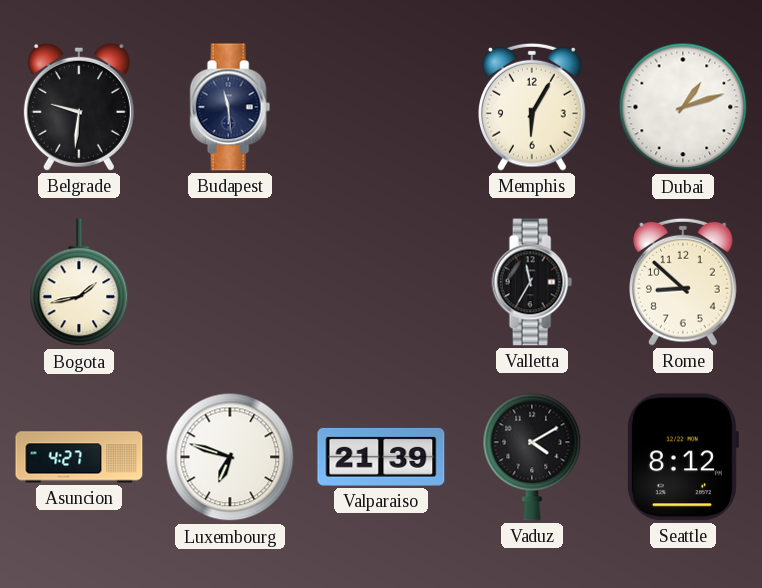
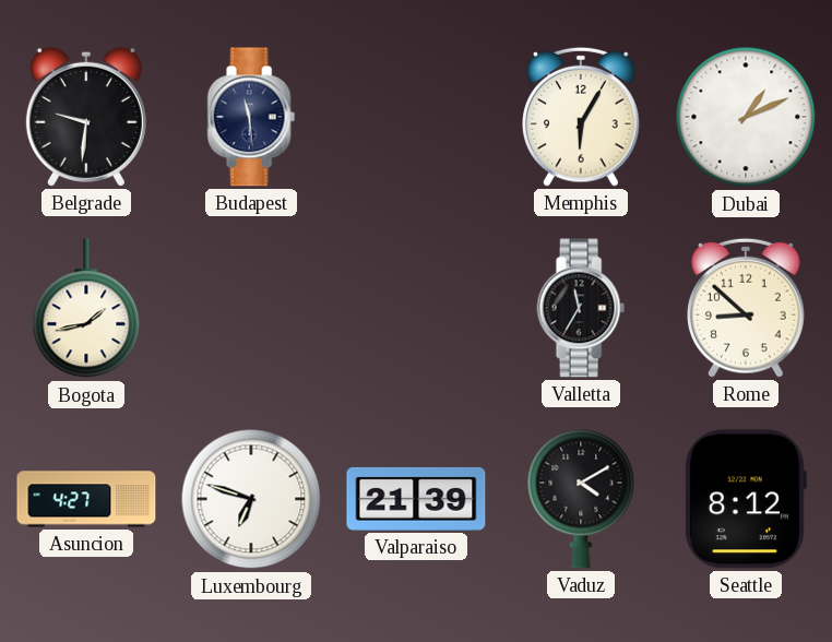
Dubai: 1:12 -> 1:11
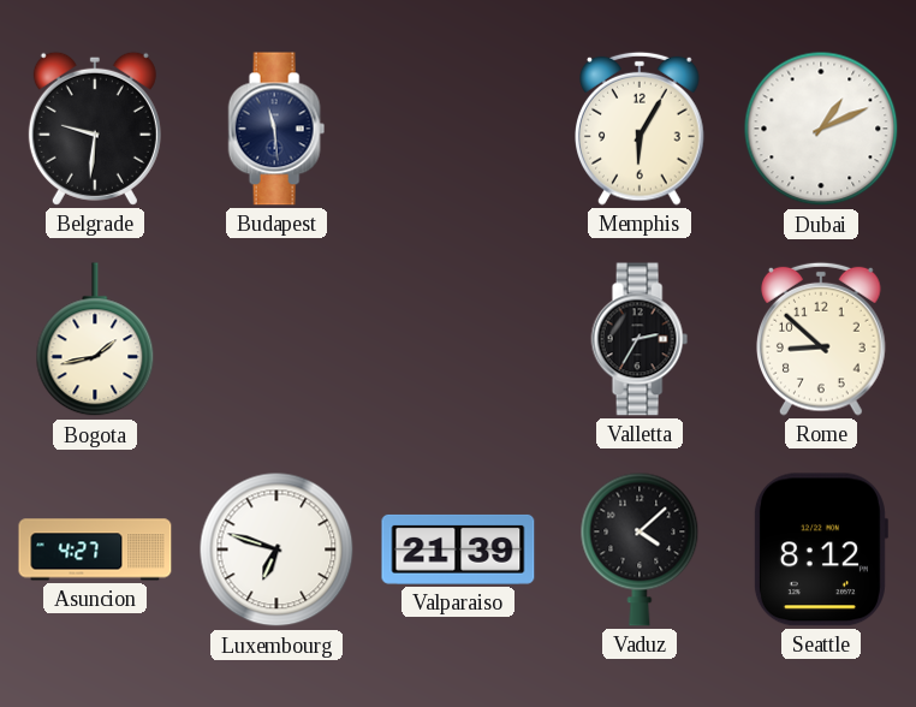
Valletta: 11:35 -> 2:35
Vaduz: 4:10 -> 4:08
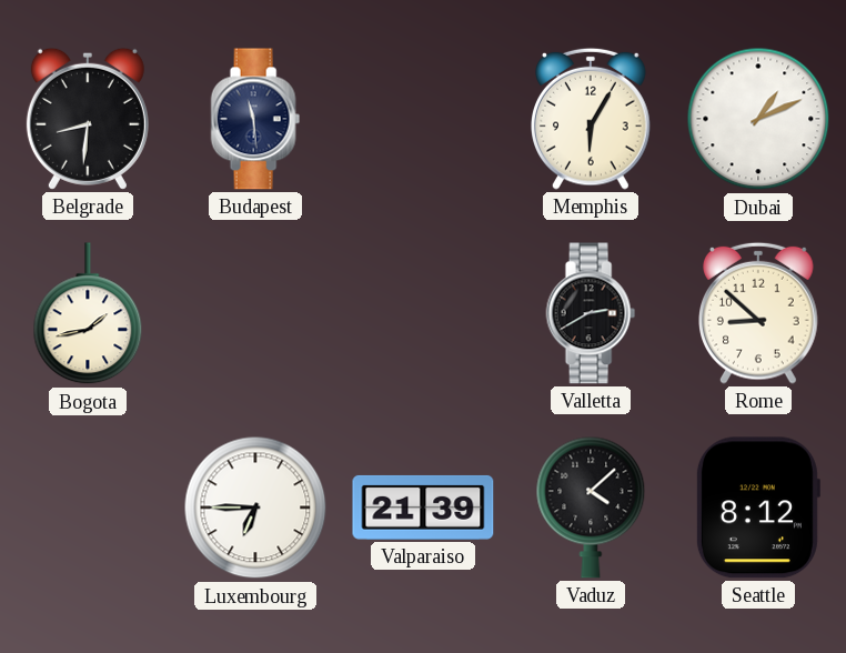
Belgrade: 9:31 -> 8:31
Valletta: 2:35 -> 2:40
Asuncion: 4:27 -> none
Luxembourg: 6:48 -> 6:45
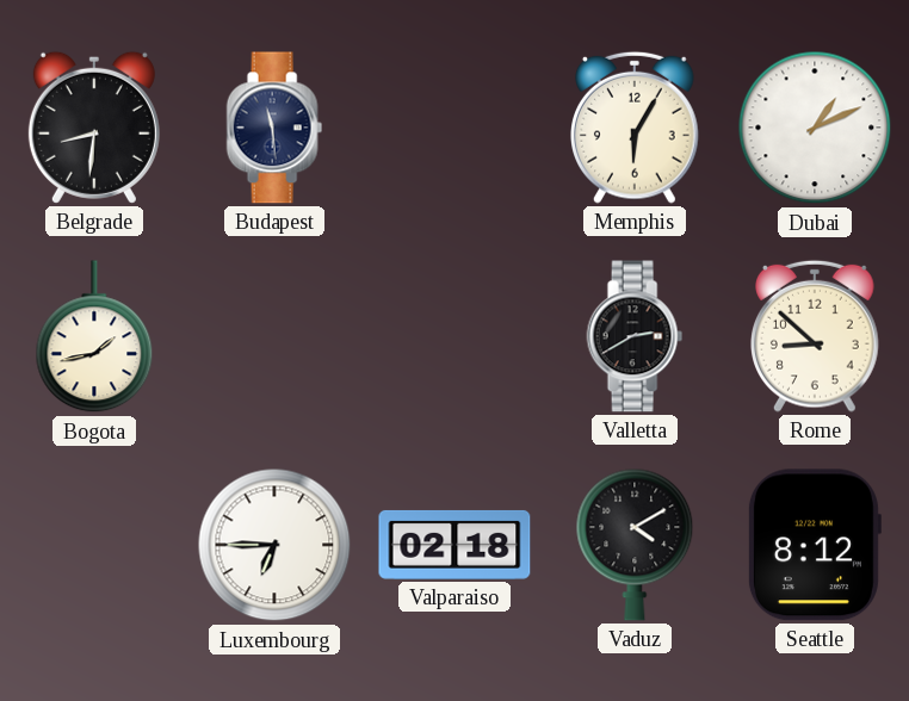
Valparaiso: 21:39 -> 02:18
Vaduz: 4:08 -> 4:10
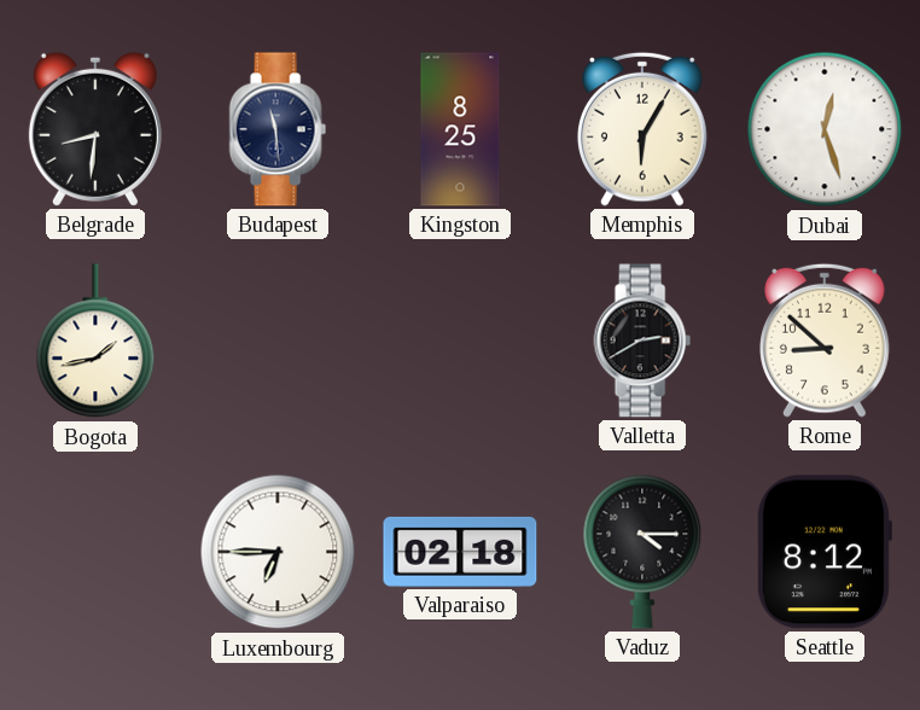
Kingston: none -> 8:25
Dubai: 1:11 -> 12:27
Vaduz: 4:10 -> 4:15
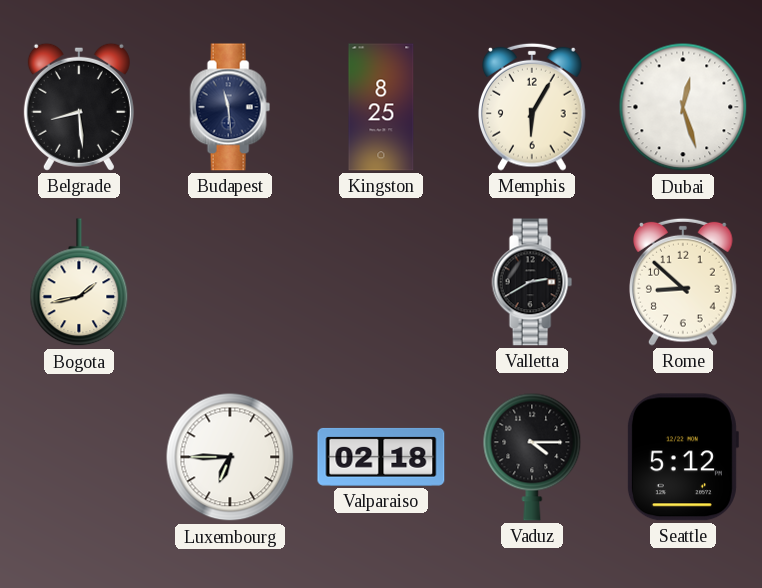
Belgrade: 8:31 -> 8:29
Seattle: 8:12 -> 5:12
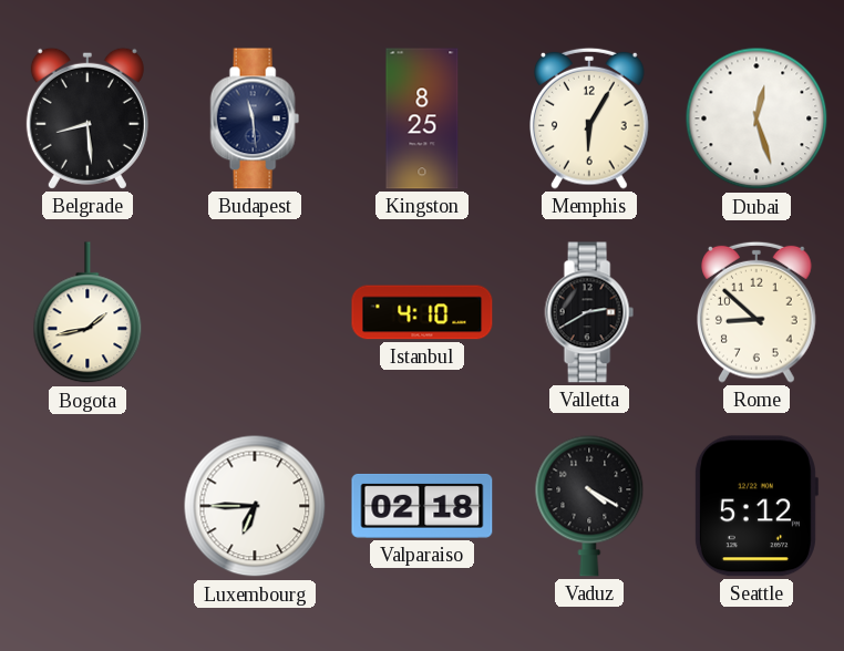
Istanbul: none -> 4:10
Vaduz: 4:15 -> 4:20
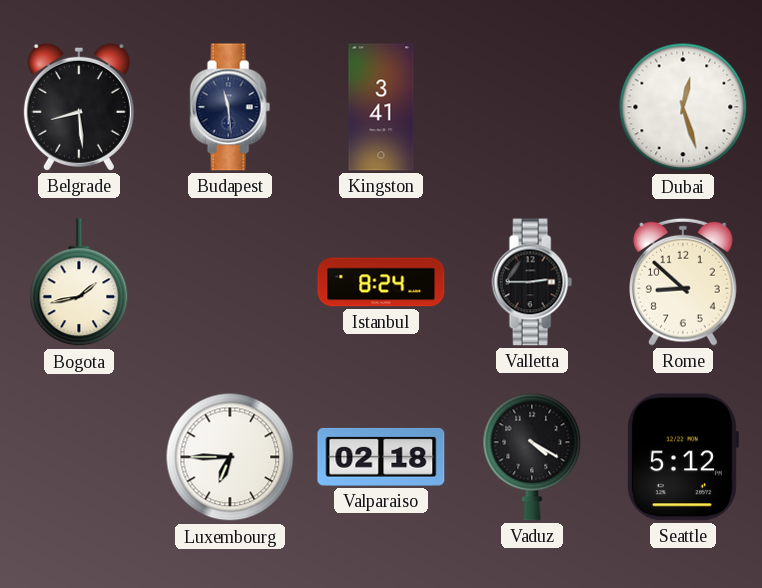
Kingston: 8:25 -> 3:41
Memphis: 6:05 -> none
Istanbul: 4:10 -> 8:24
Valletta: 2:40 -> 2:45
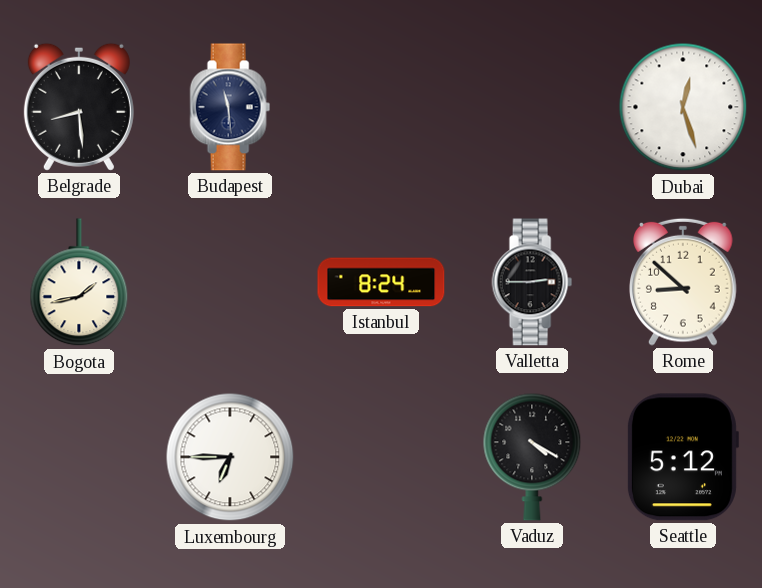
Kingston: 3:41 -> none
Valparaiso: 02:18 -> none
